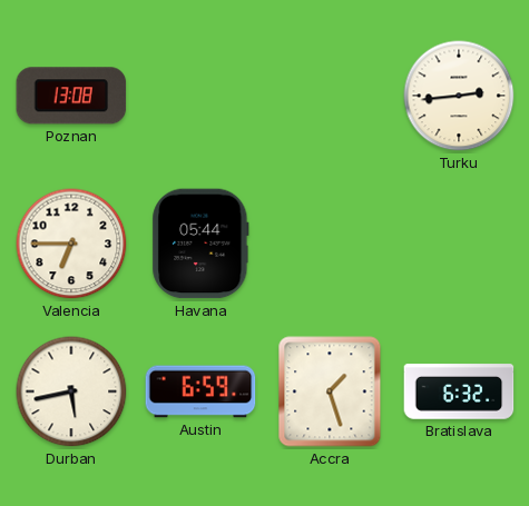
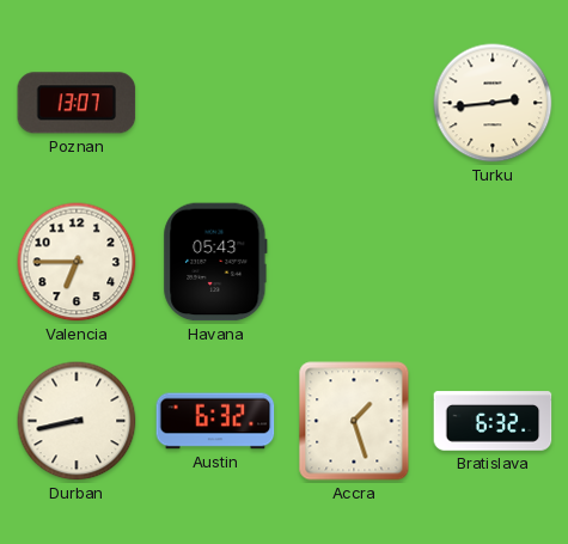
Poznan: 13:08 -> 13:07
Havana: 05:44 -> 05:43
Durban: 5:43 -> 8:43
Austin: 6:59 -> 6:32
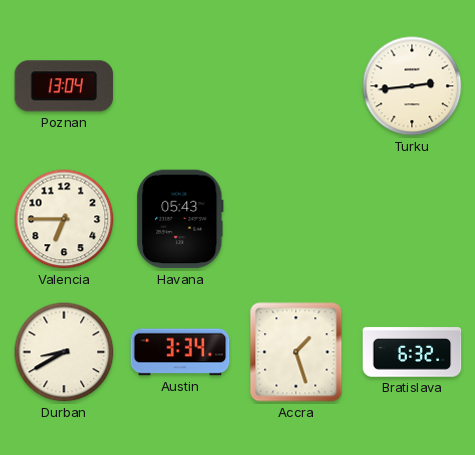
Poznan: 13:07 -> 13:04
Durban: 8:43 -> 8:40
Austin: 6:32 -> 3:34
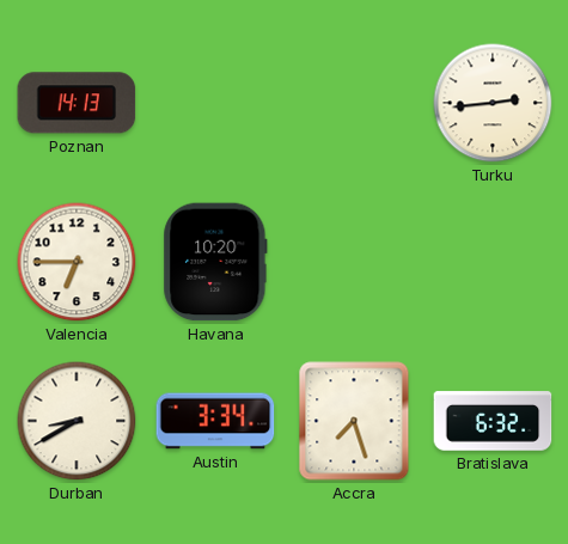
Poznan: 13:04 -> 14:13
Havana: 05:43 -> 10:20
Accra: 1:27 -> 7:27
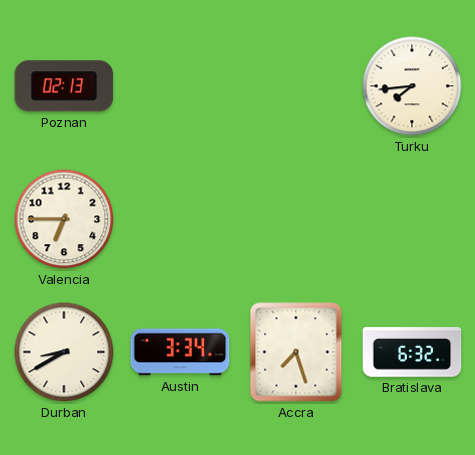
Poznan: 14:13 -> 02:13
Turku: 2:44 -> 7:44
Havana: 10:20 -> none
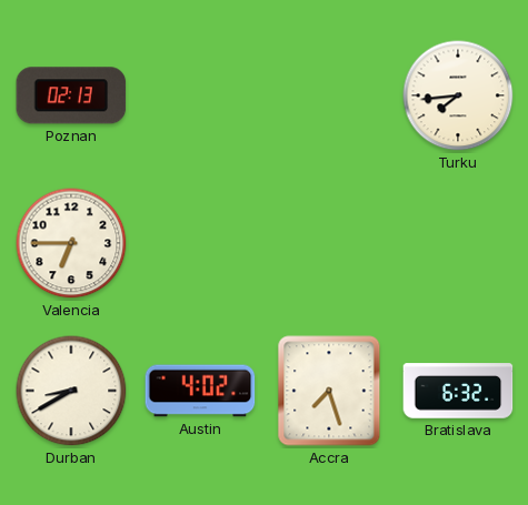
Austin: 3:34 -> 4:02
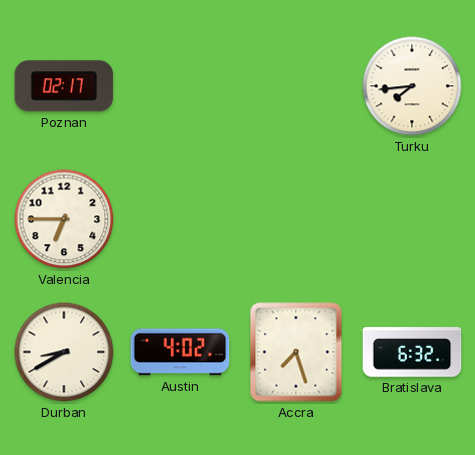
Poznan: 02:13 -> 02:17
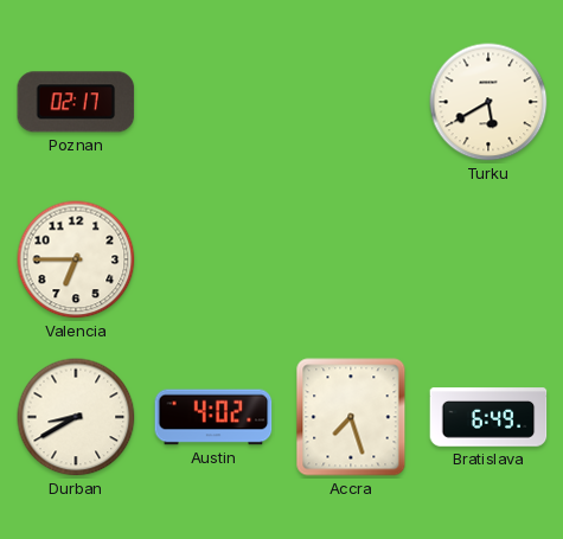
Turku: 7:44 -> 5:40
Bratislava: 6:32 -> 6:49
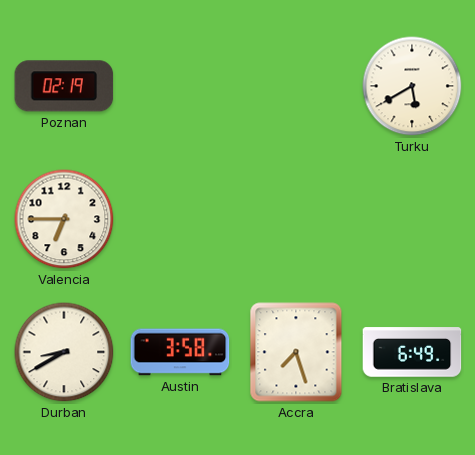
Poznan: 02:17 -> 02:19
Austin: 4:02 -> 3:58
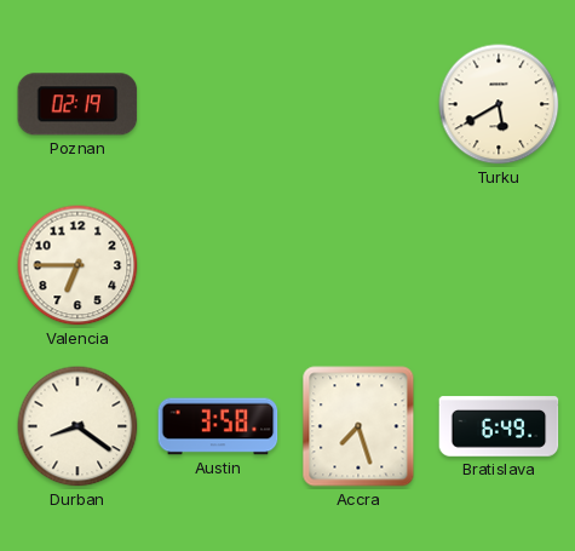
Durban: 8:40 -> 8:21
